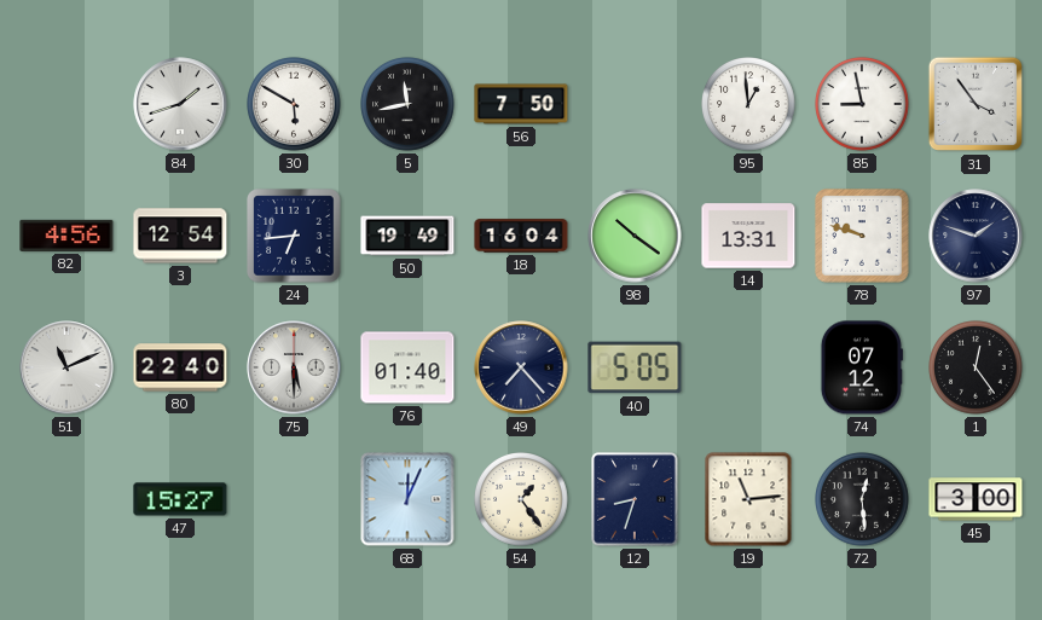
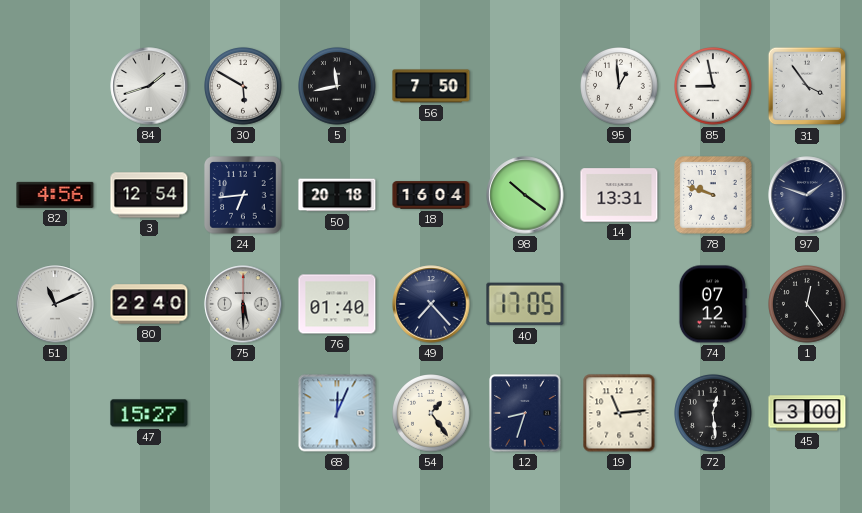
50: 19:49 -> 20:18
40: 5:05 -> 17:05
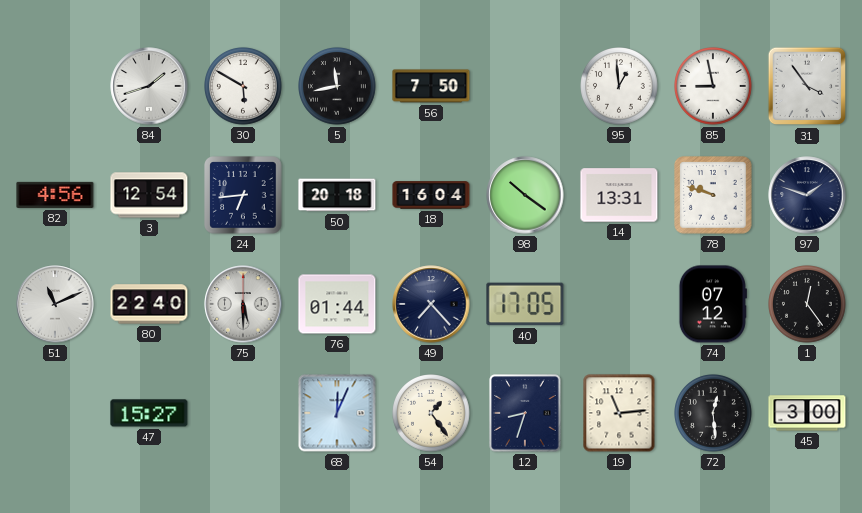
76: 01:40 -> 01:44
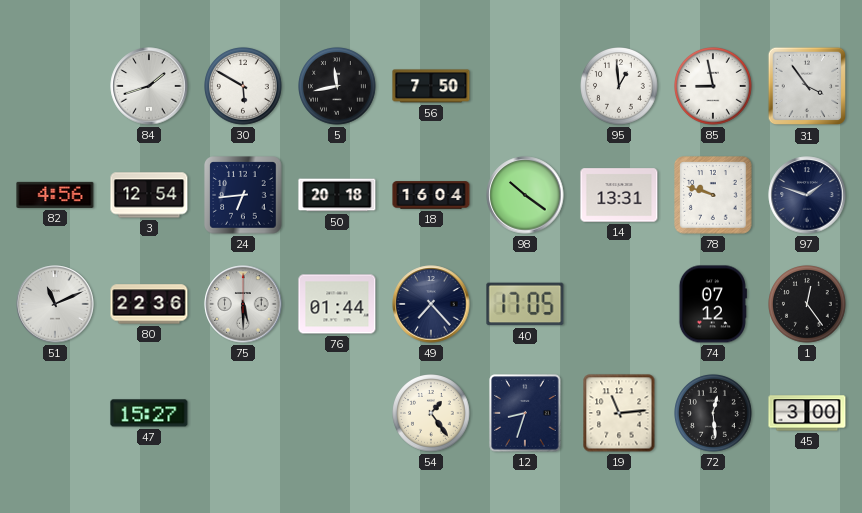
80: 22:40 -> 22:36
68: 12:04 -> none
